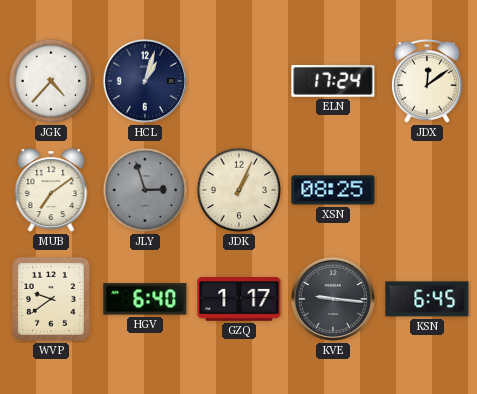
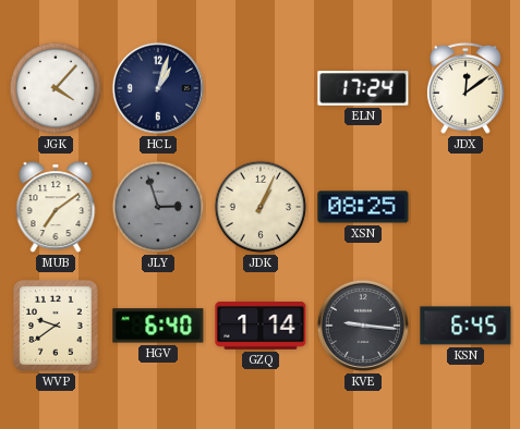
JGK: 4:37 -> 4:07
GZQ: 1:17 -> 1:14
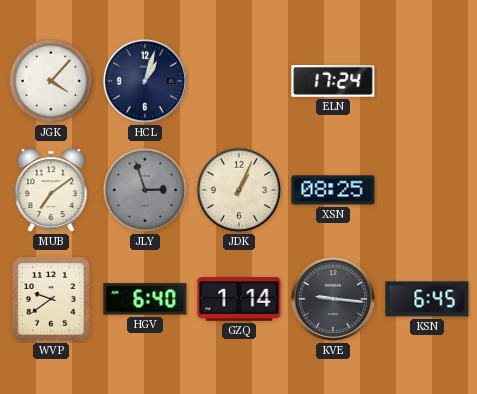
JDX: 12:09 -> none
